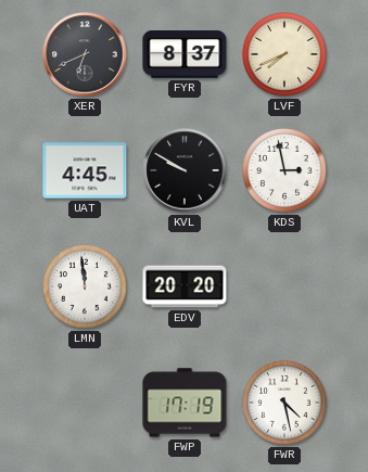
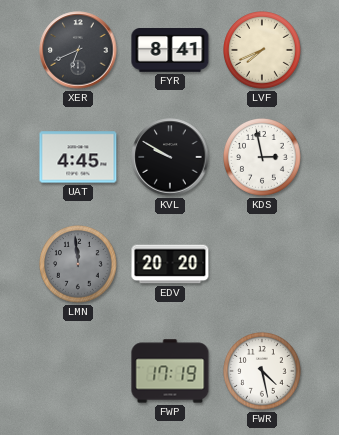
FYR: 8:37 -> 8:41
LMN dial: white -> grey
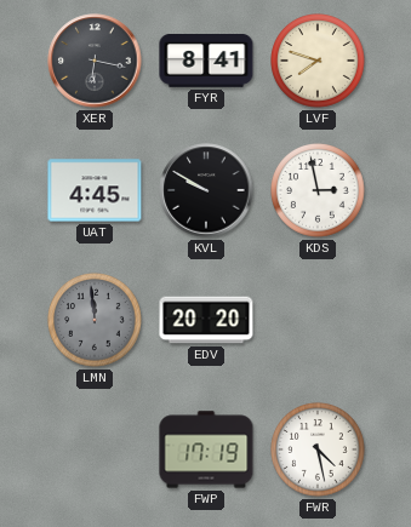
XER: 6:41 -> 6:17
LVF: 7:41 -> 7:48
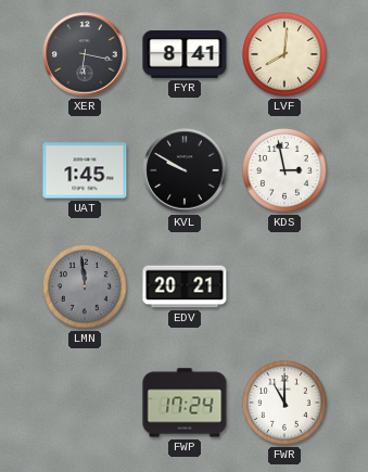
LVF: 7:48 -> 8:01
UAT: 4:45 -> 1:45
EDV: 20:20 -> 20:21
FWP: 17:19 -> 17:24
FWR: 4:28 -> 11:00
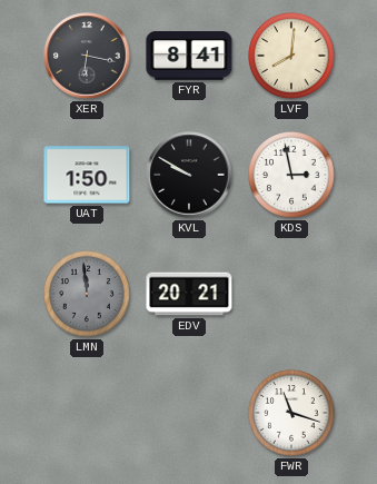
UAT: 1:45 -> 1:50
FWP: 17:24 -> none
FWR: 11:00 -> 11:18
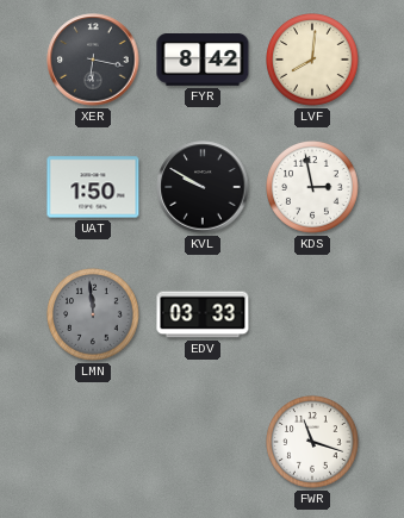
FYR: 8:41 -> 8:42
EDV: 20:21 -> 03:33
